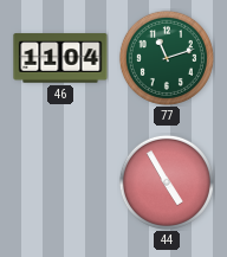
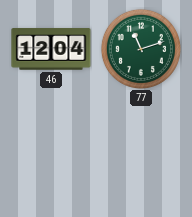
46: 11:04 -> 12:04
44: 4:55 -> none
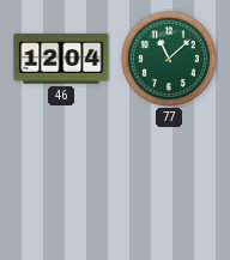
77: 11:12 -> 11:08
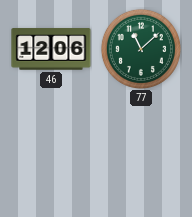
46: 12:04 -> 12:06
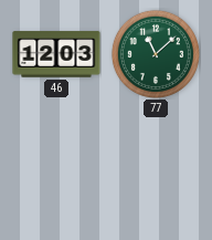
46: 12:06 -> 12:03
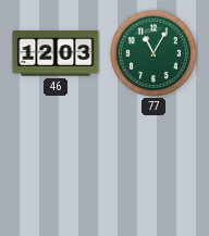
77: 11:08 -> 11:05
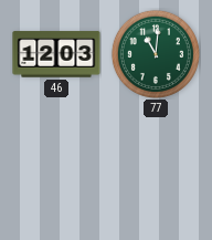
77: 11:05 -> 11:01
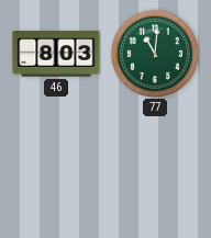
46: 12:03 -> 8:03
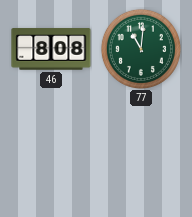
46: 8:03 -> 8:08
